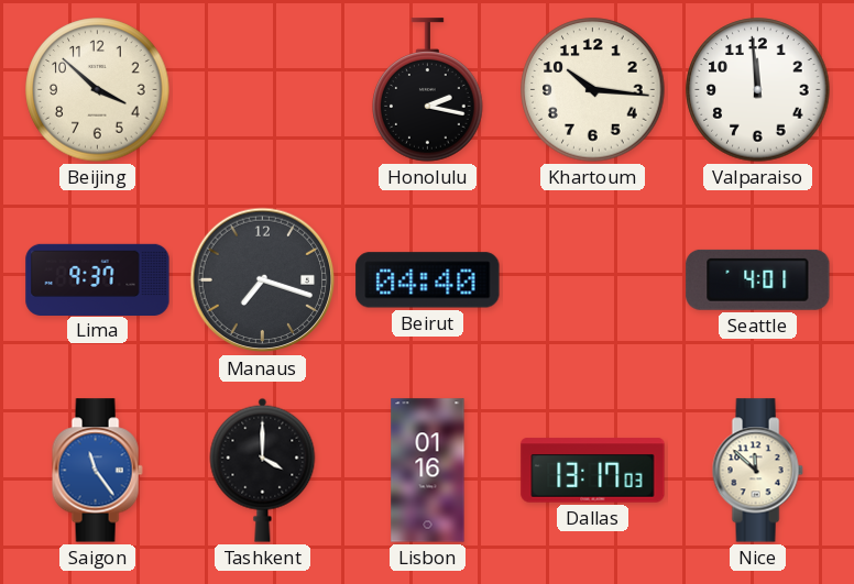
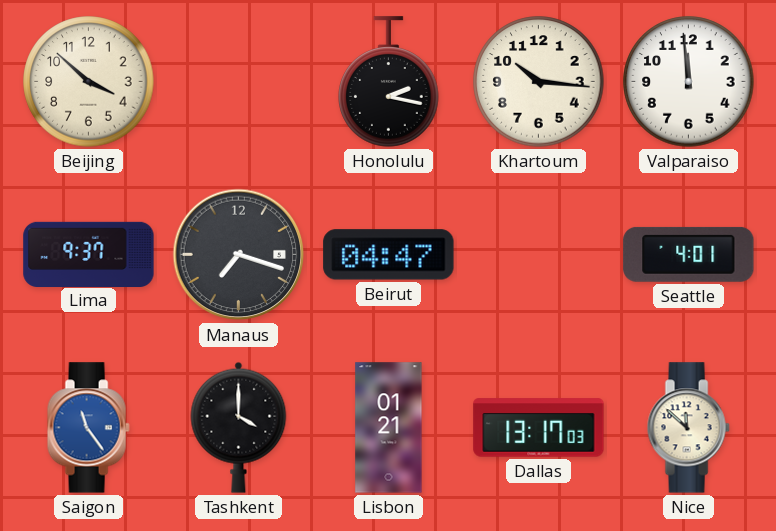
Beirut: 04:40 -> 04:47
Lisbon: 01:16 -> 01:21
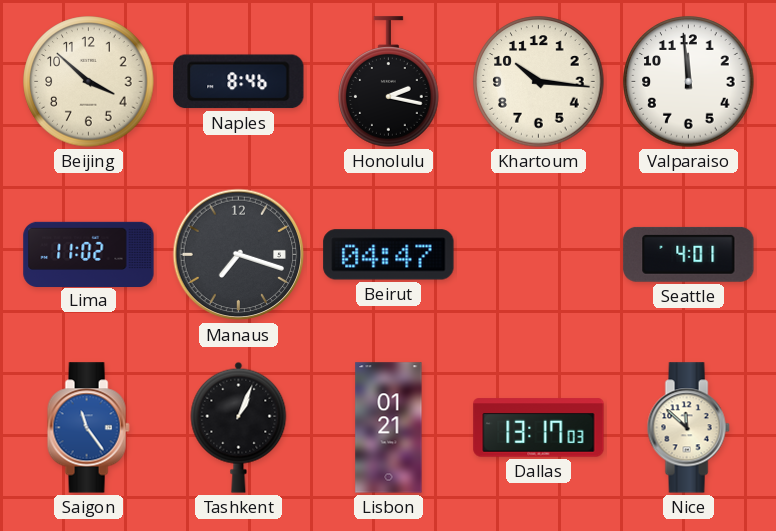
Naples: none -> 8:46
Lima: 9:37 -> 11:02
Tashkent: 4:00 -> 1:04
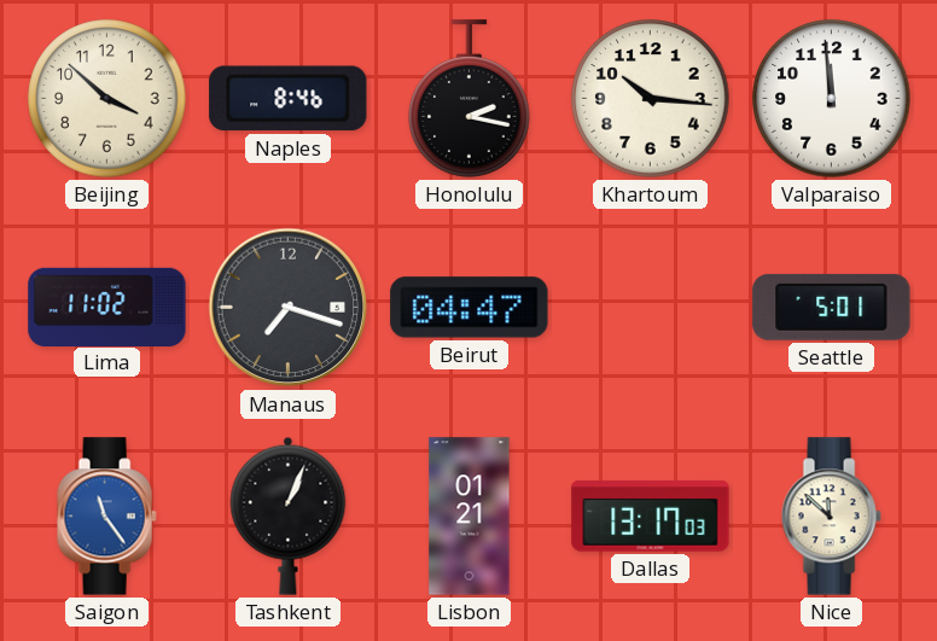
Seattle: 4:01 -> 5:01
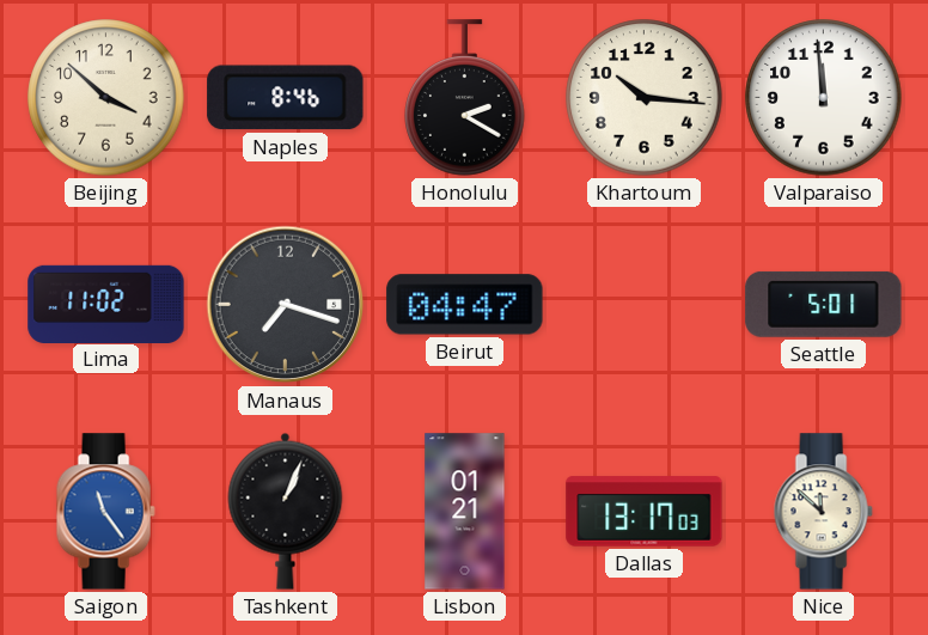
Honolulu: 2:17 -> 2:20
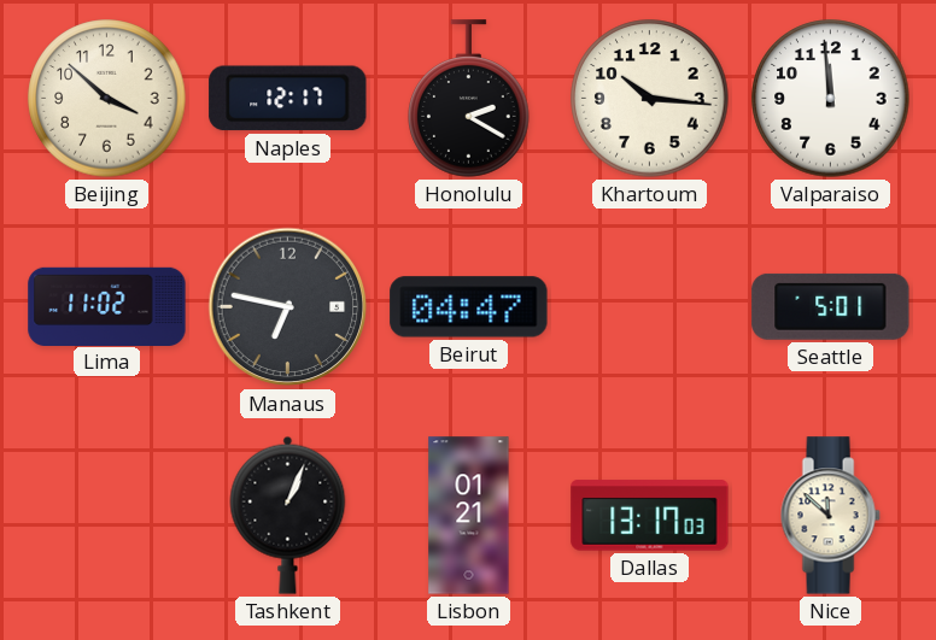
Naples: 8:46 -> 12:17
Manaus: 7:18 -> 6:47
Saigon: 11:24 -> none
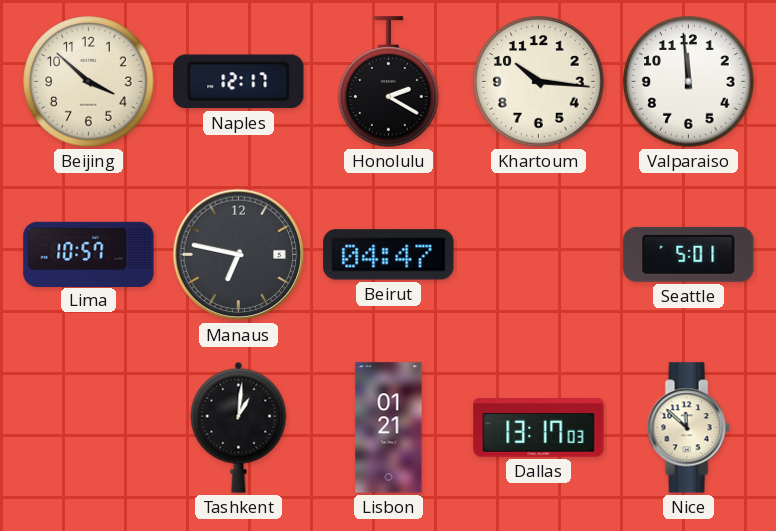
Lima: 11:02 -> 10:57
Tashkent: 1:04 -> 1:01
